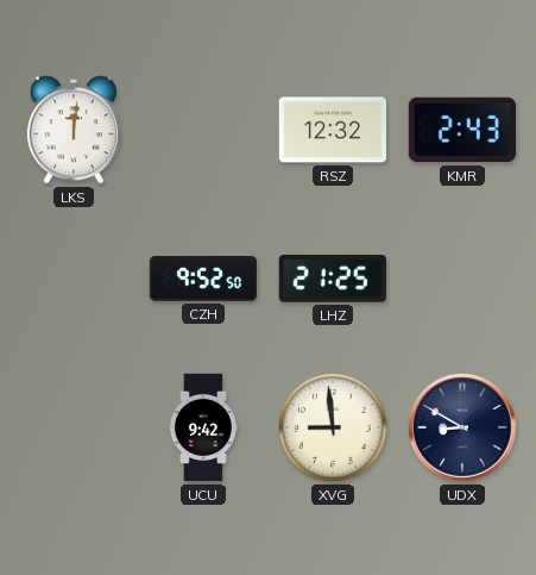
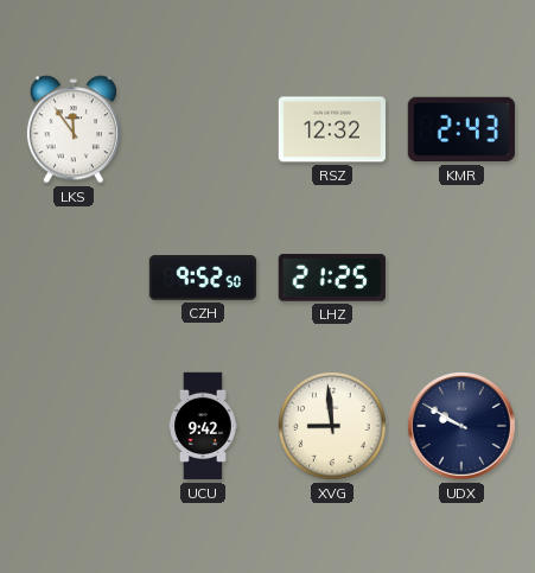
LKS: 12:01 -> 11:54
UDX: 8:50 -> 9:50
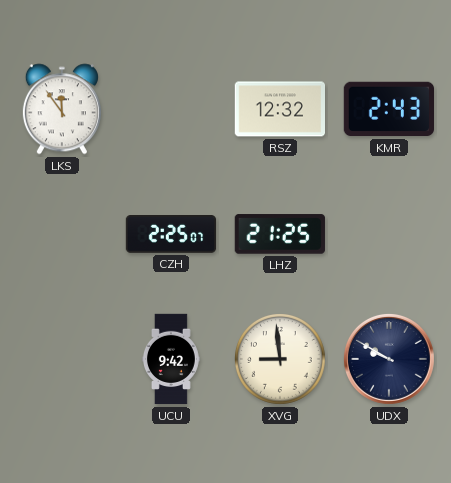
CZH: 9:52 -> 2:25
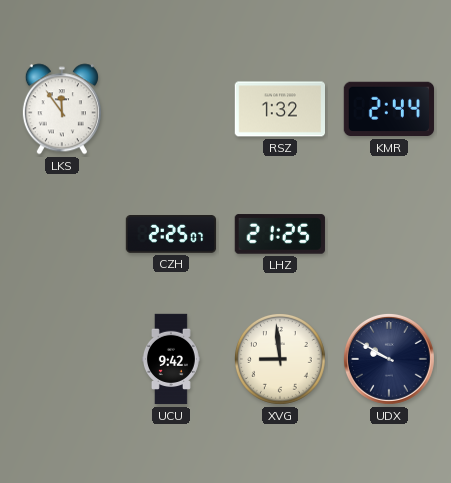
RSZ: 12:32 -> 1:32
KMR: 2:43 -> 2:44
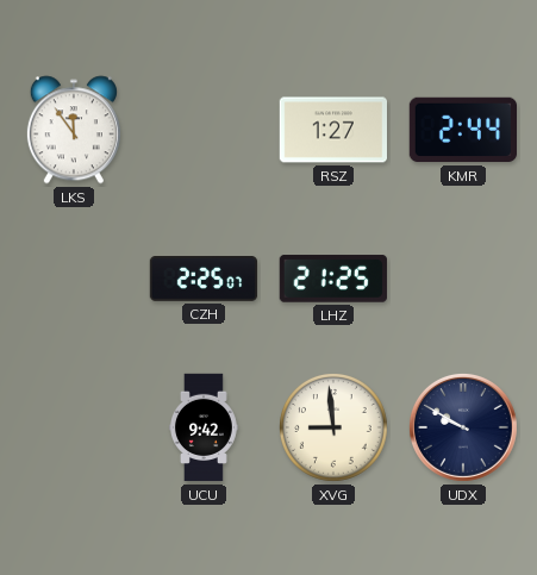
RSZ: 1:32 -> 1:27
